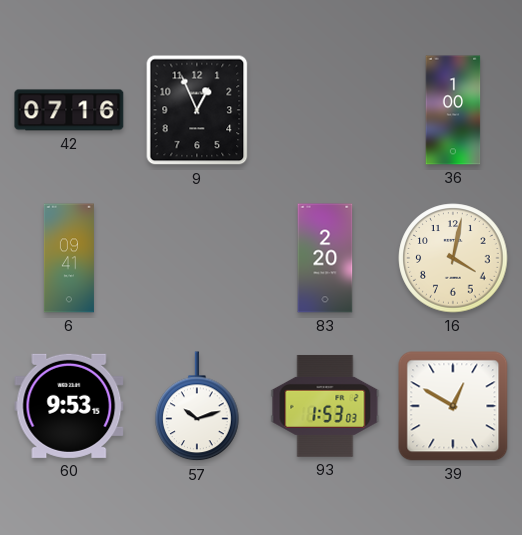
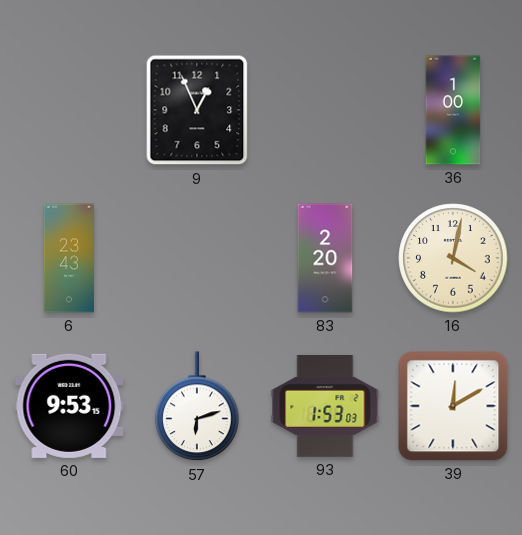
42: 07:16 -> none
6: 09:41 -> 23:43
57: 10:12 -> 6:12
39: 12:50 -> 12:10
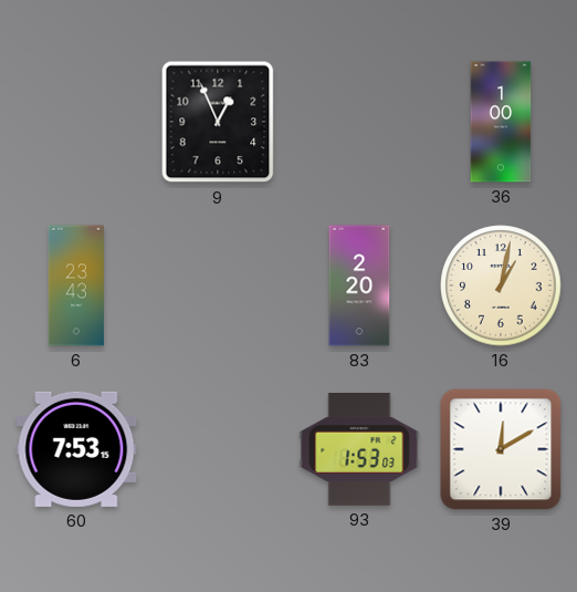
16: 4:02 -> 1:02
60: 9:53 -> 7:53
57: 6:12 -> none
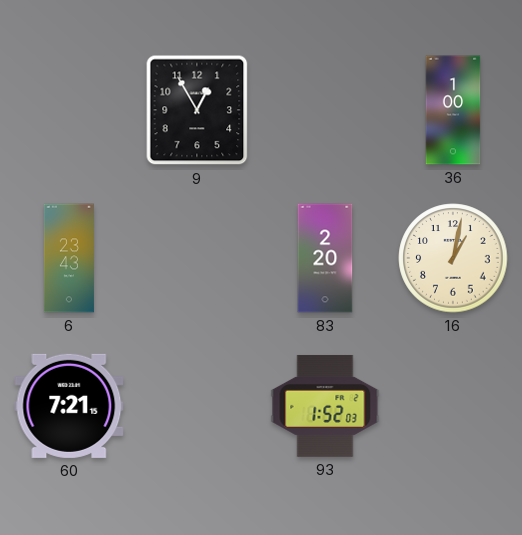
9: 12:56 -> 12:55
60: 7:53 -> 7:21
93: 1:53 -> 1:52
39: 12:10 -> none
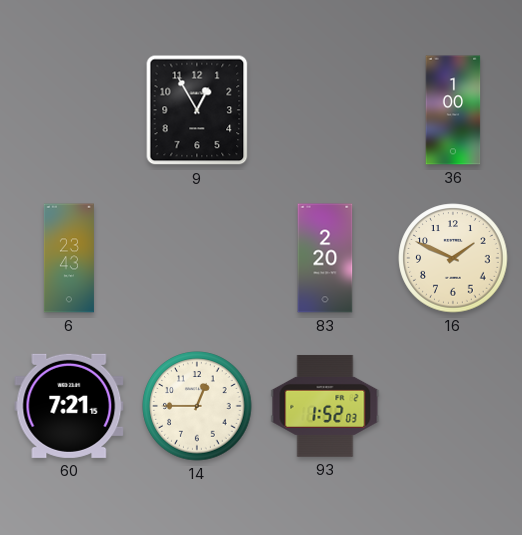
16: 1:02 -> 1:49
14: none -> 12:45
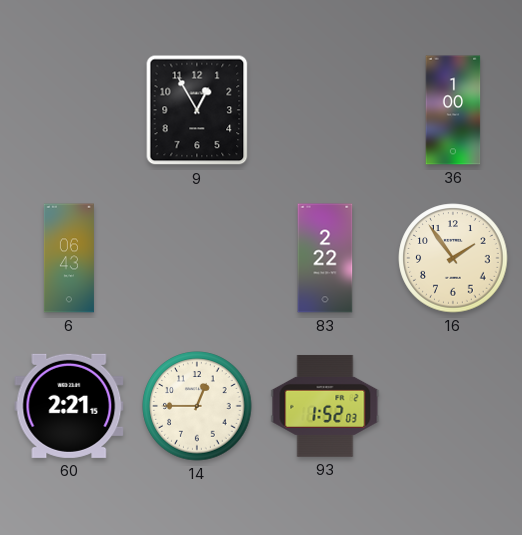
6: 23:43 -> 06:43
83: 2:20 -> 2:22
16: 1:49 -> 1:54
60: 7:21 -> 2:21
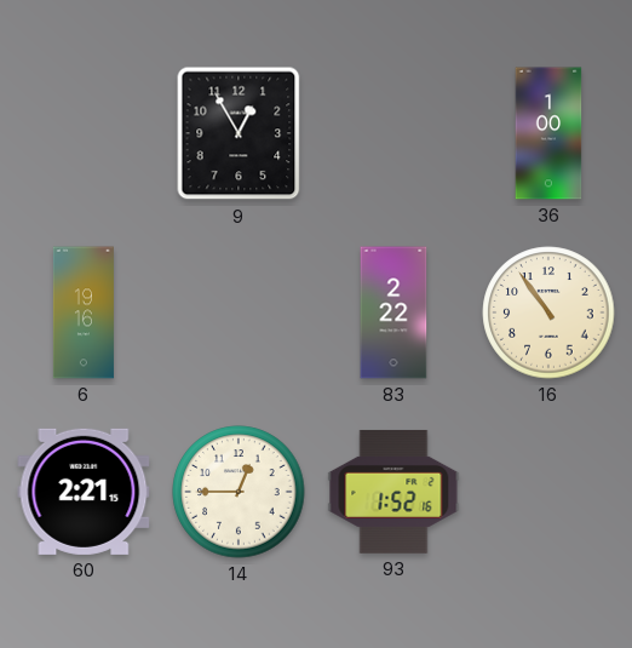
6: 06:43 -> 19:16
16: 1:54 -> 10:54
93: 1:52:03 -> 1:52:16
